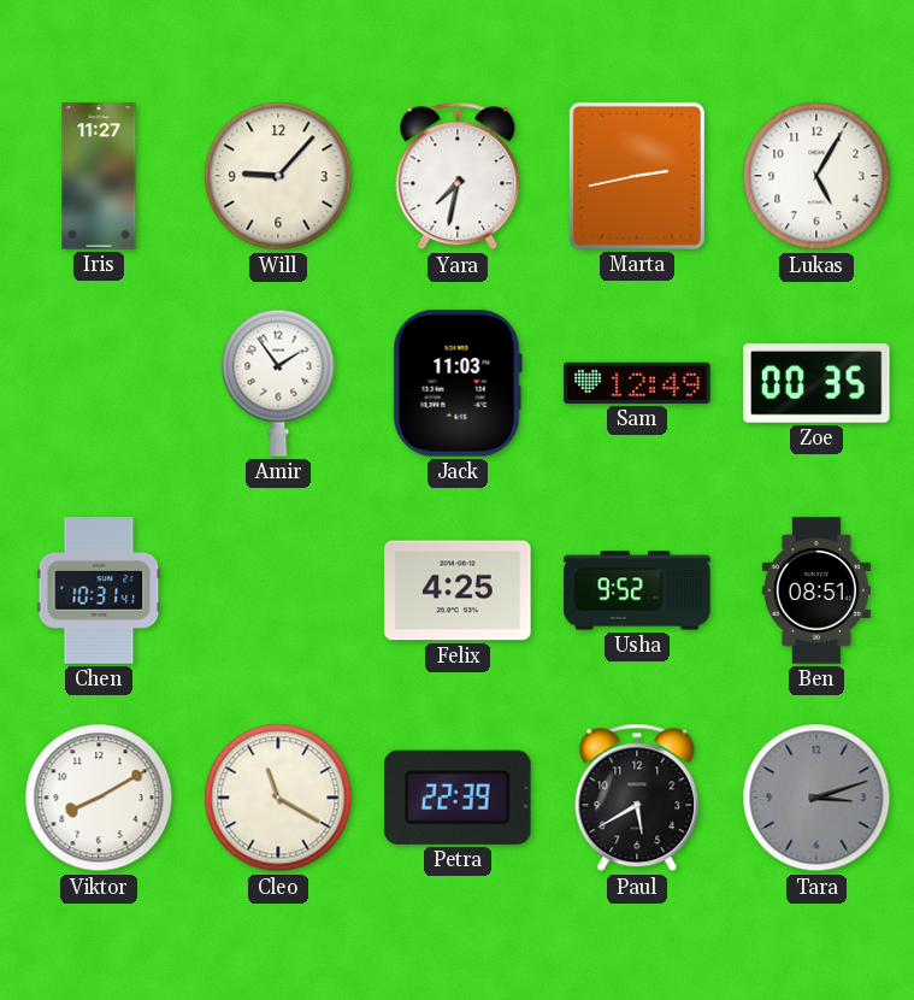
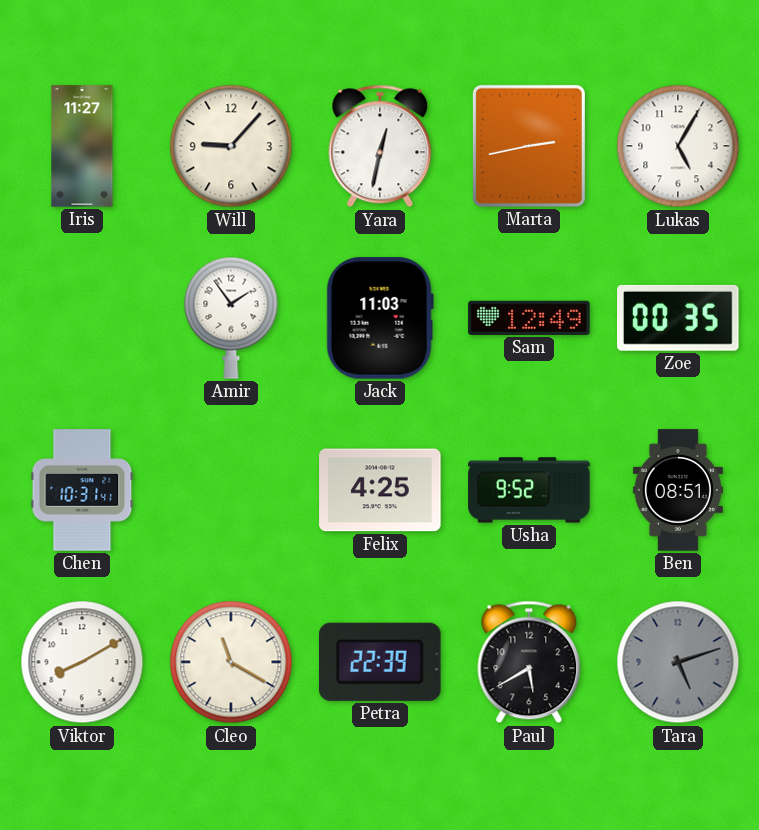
Yara: 7:32 -> 12:32
Tara: 3:12 -> 5:12
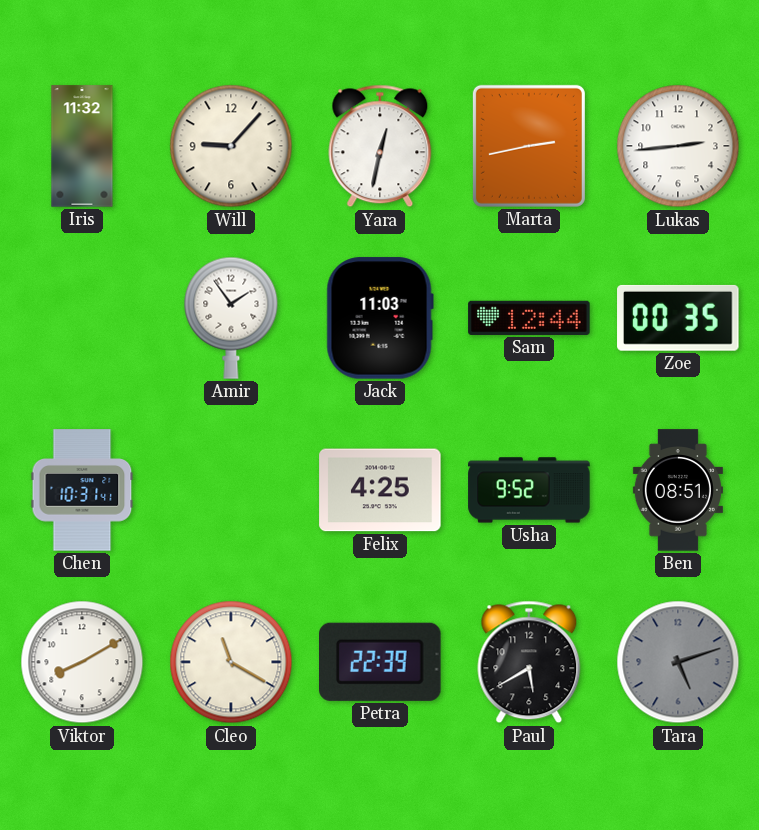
Iris: 11:27 -> 11:32
Lukas: 5:05 -> 2:44
Sam: 12:49 -> 12:44
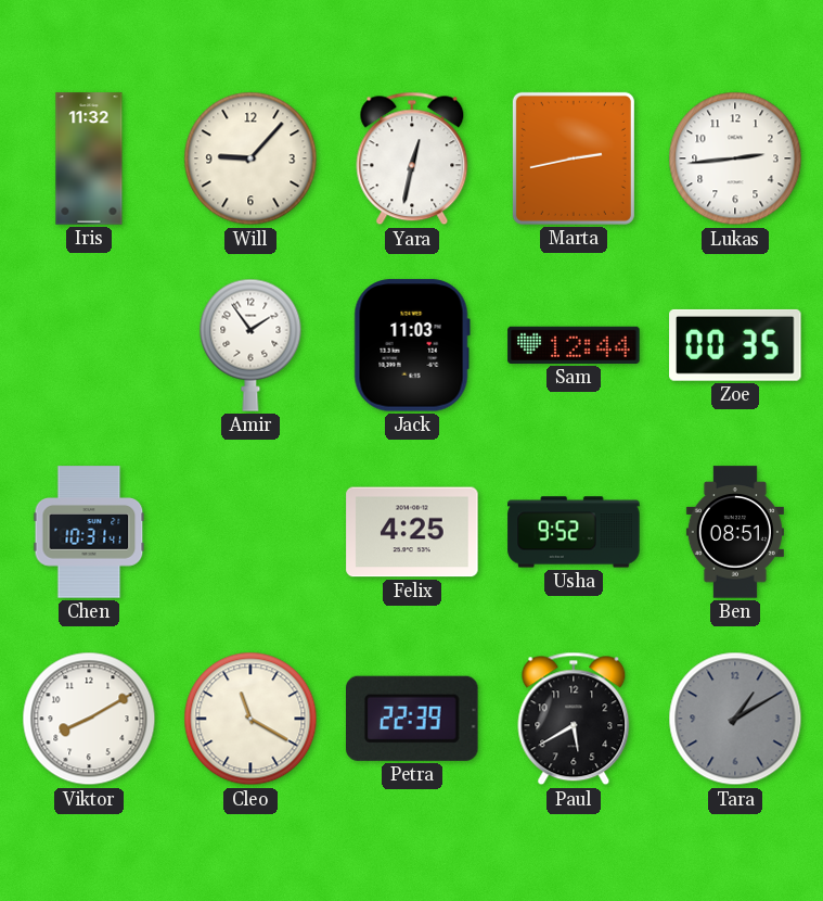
Tara: 5:12 -> 1:10
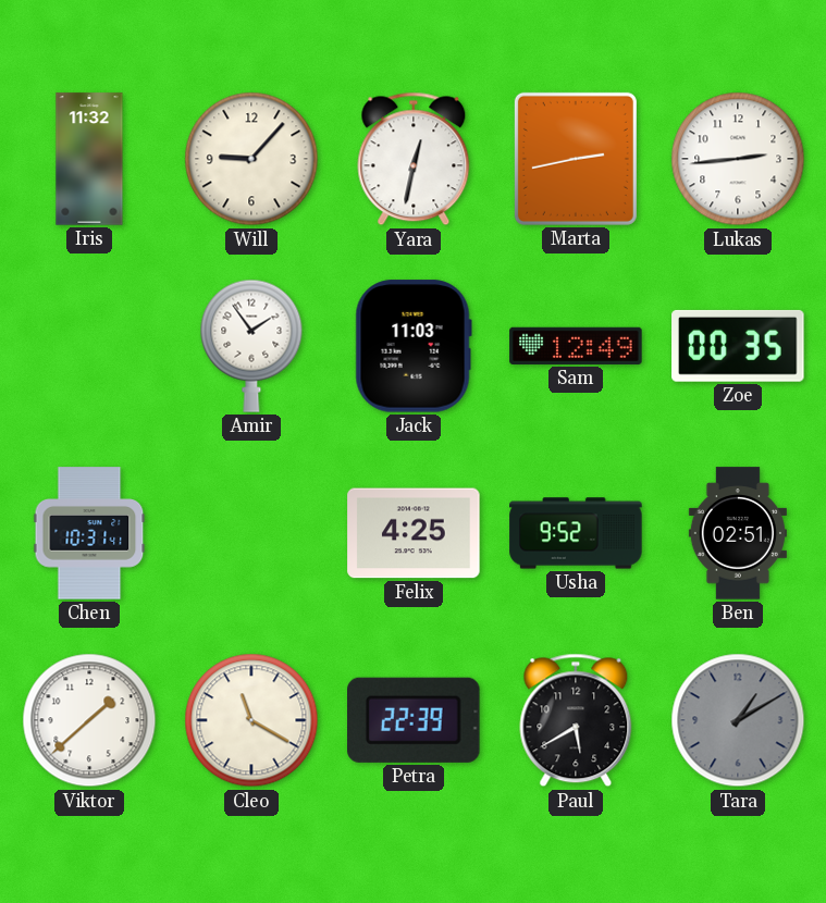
Sam: 12:44 -> 12:49
Ben: 08:51 -> 02:51
Viktor: 8:10 -> 1:38
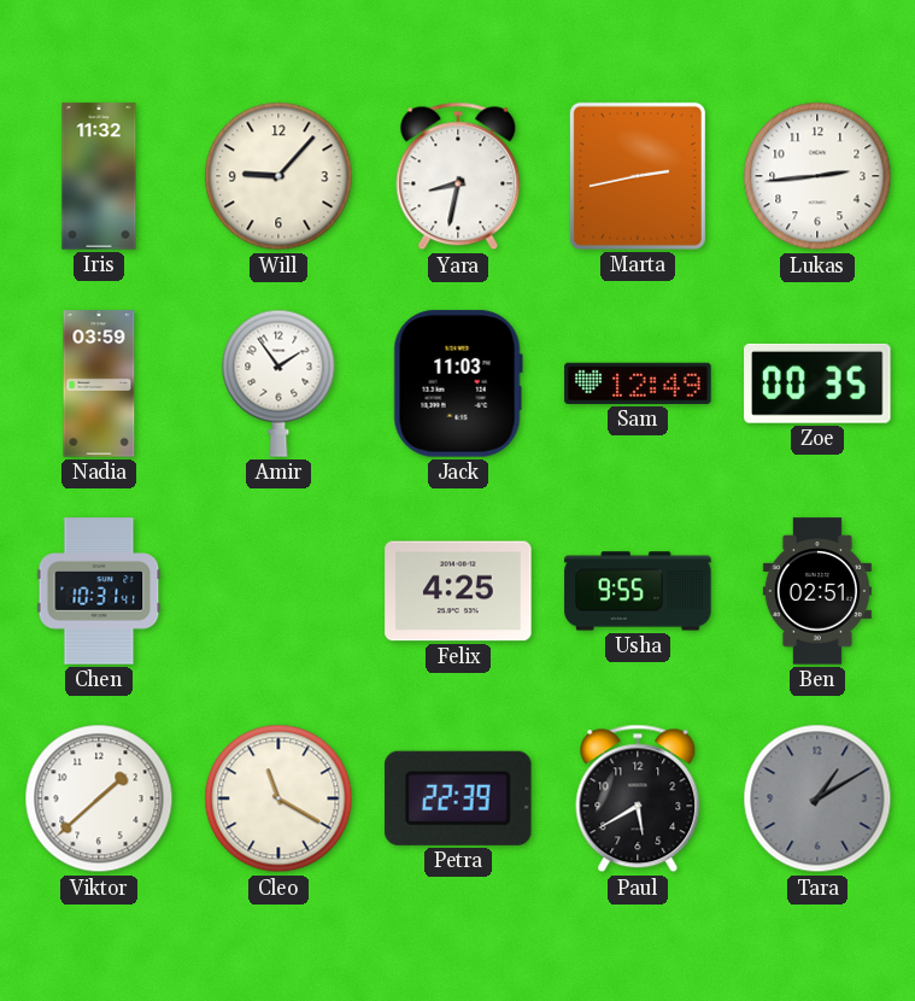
Yara: 12:32 -> 8:32
Nadia: none -> 03:59
Usha: 9:52 -> 9:55
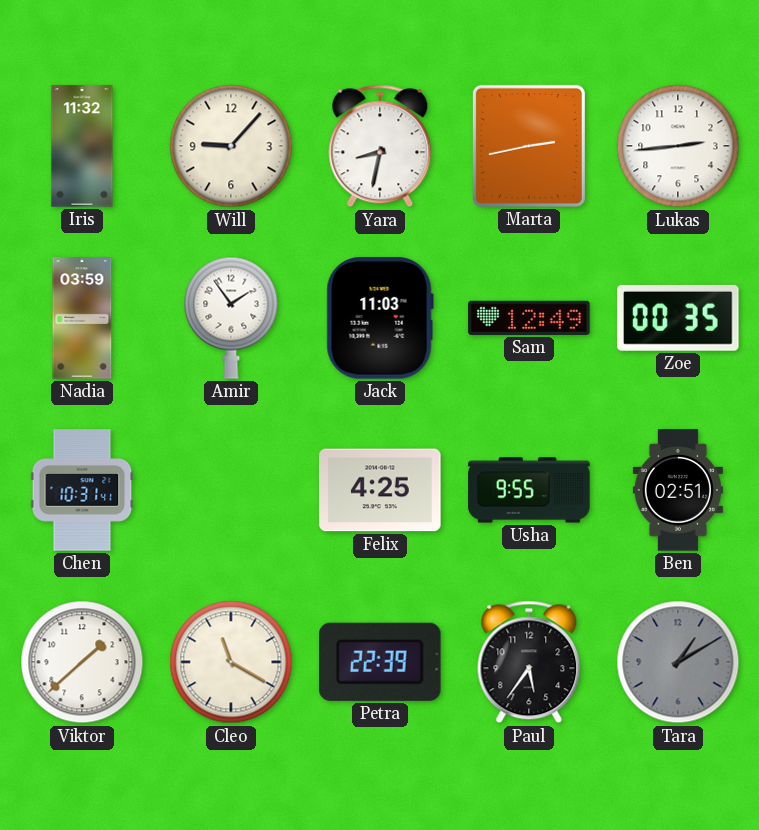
Paul: 5:40 -> 5:36
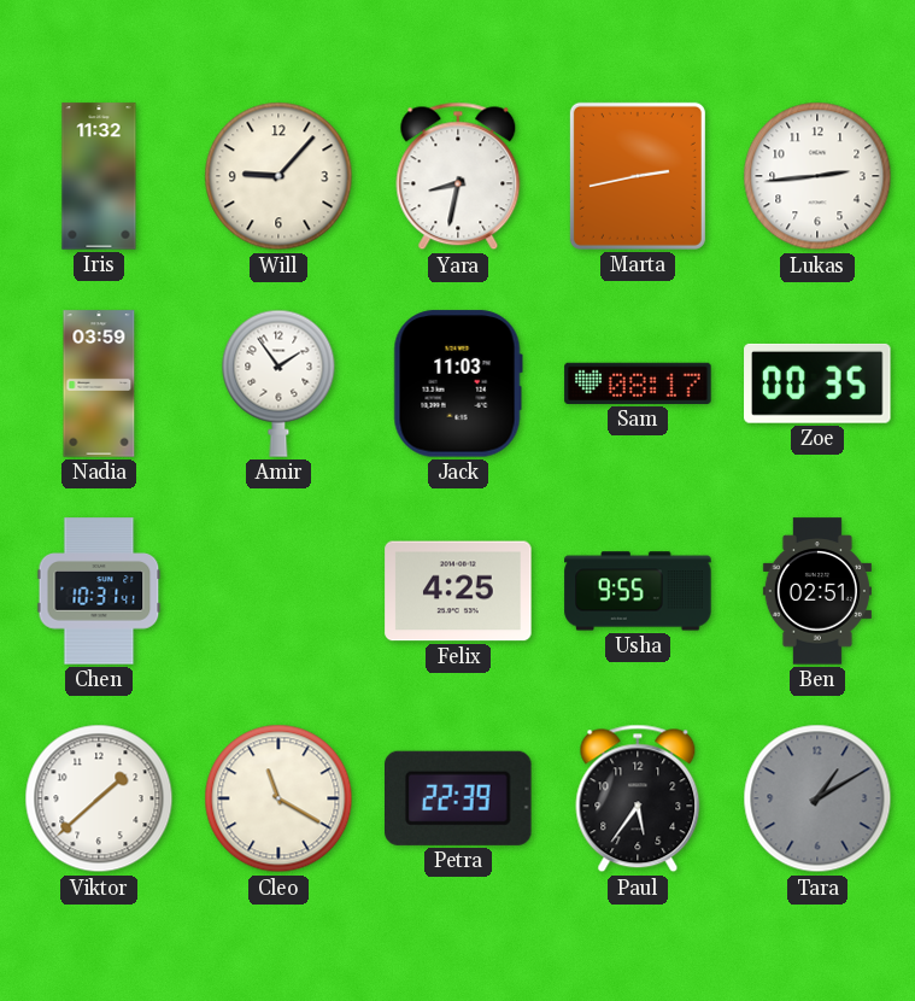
Sam: 12:49 -> 08:17
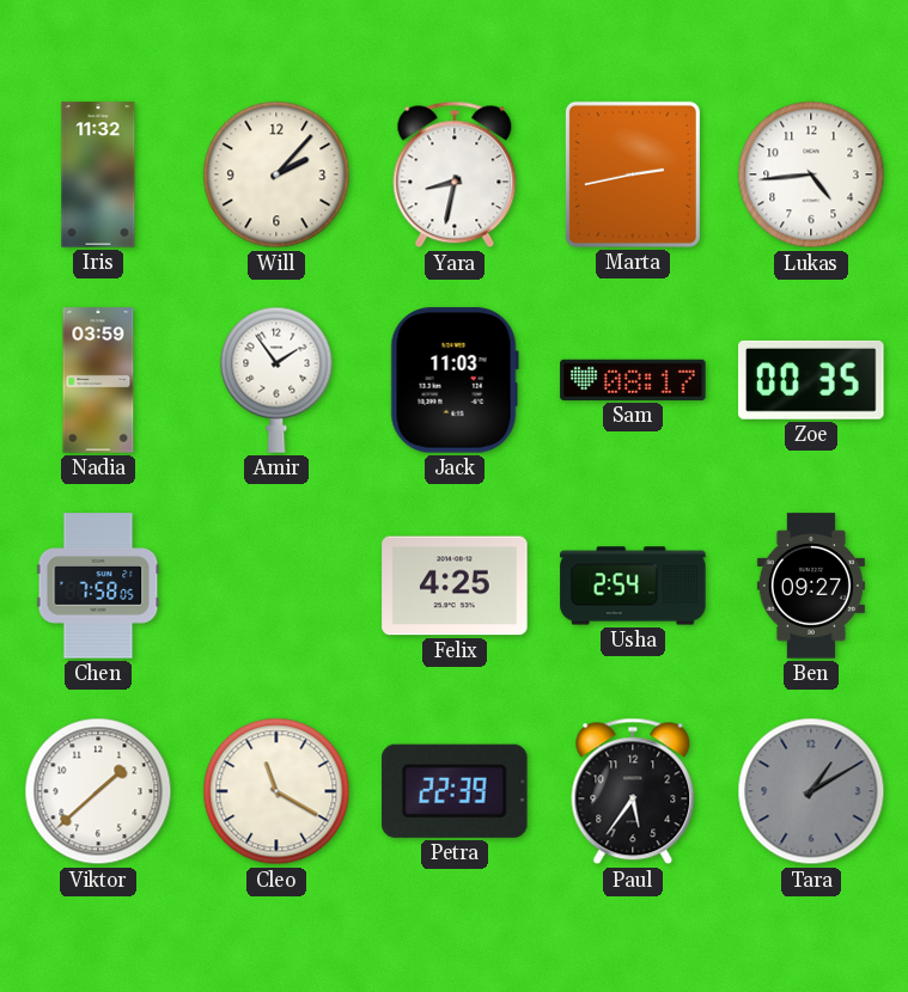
Will: 9:07 -> 2:07
Lukas: 2:44 -> 4:44
Chen: 10:31 -> 7:58
Usha: 9:55 -> 2:54
Ben: 02:51 -> 09:27
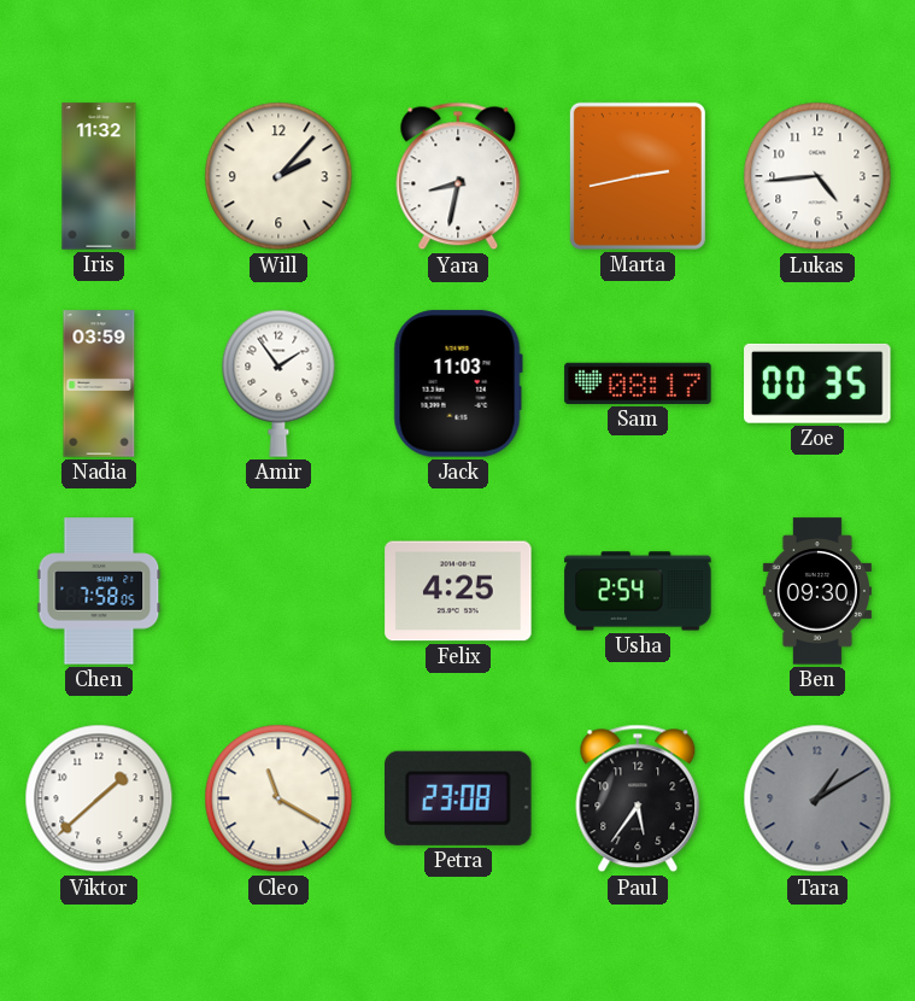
Ben: 09:27 -> 09:30
Petra: 22:39 -> 23:08
